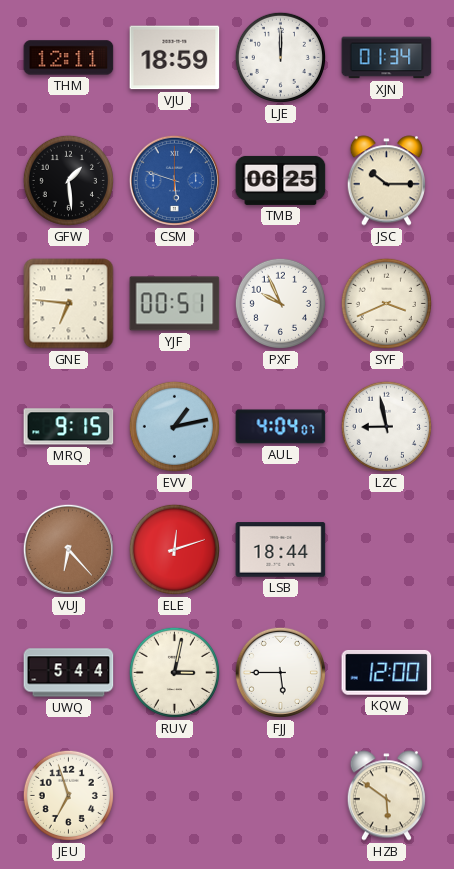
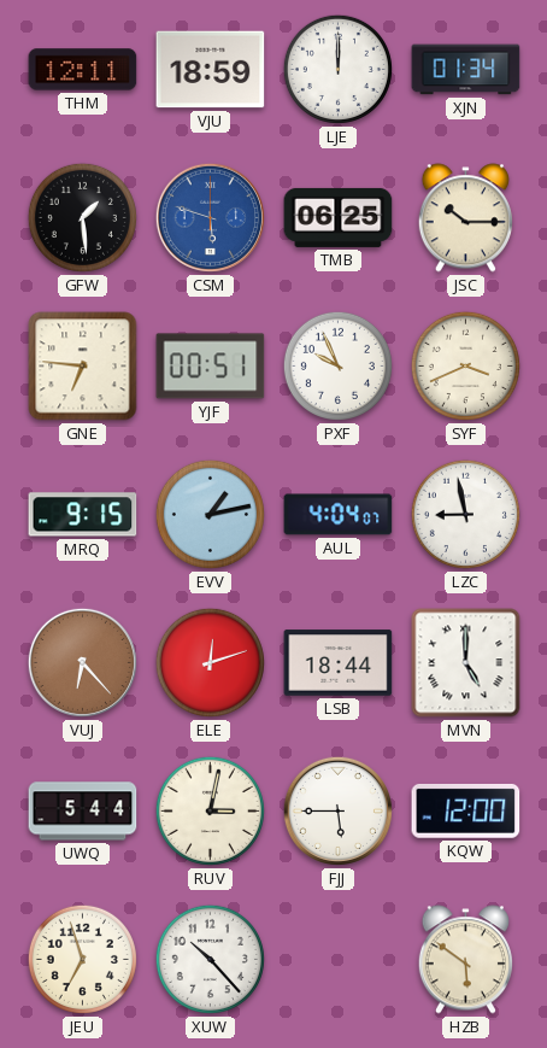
MVN: none -> 5:00
XUW: none -> 10:23
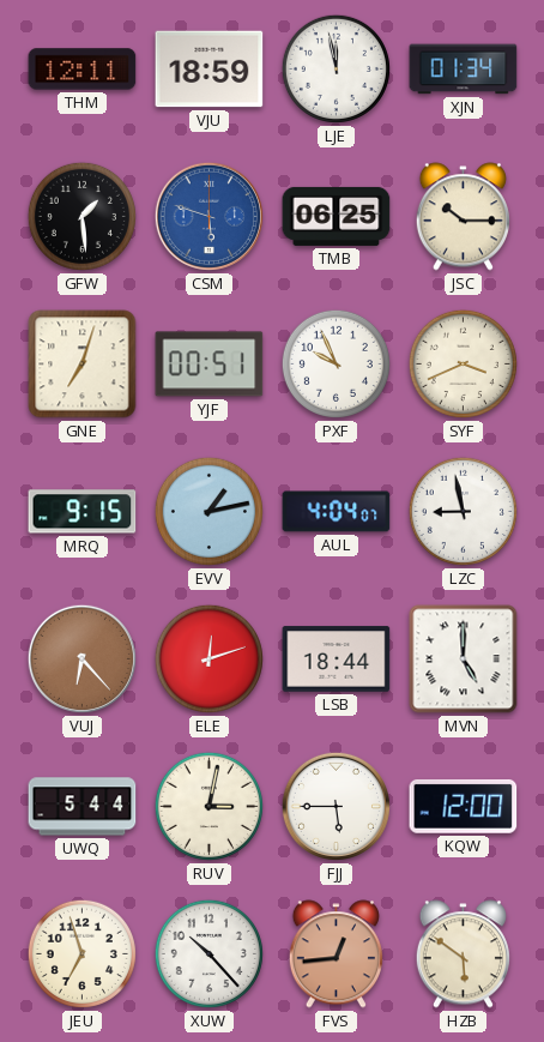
LJE: 12:00 -> 11:58
GNE: 6:46 -> 7:03
FVS: none -> 12:44
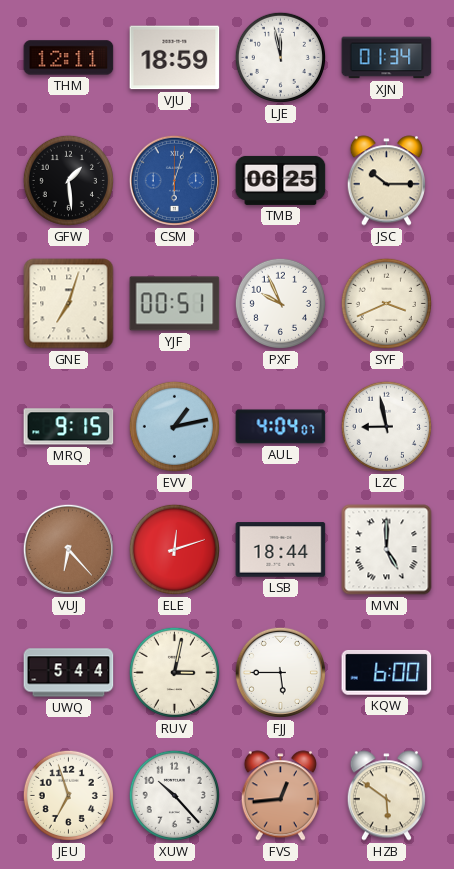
CSM: 5:48 -> 6:03
KQW: 12:00 -> 6:00
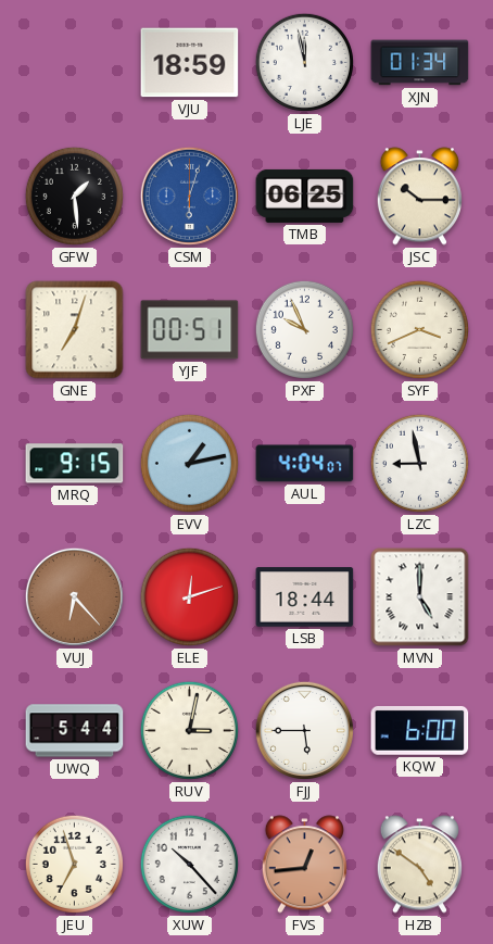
THM: 12:11 -> none
HZB: 5:51 -> 4:51
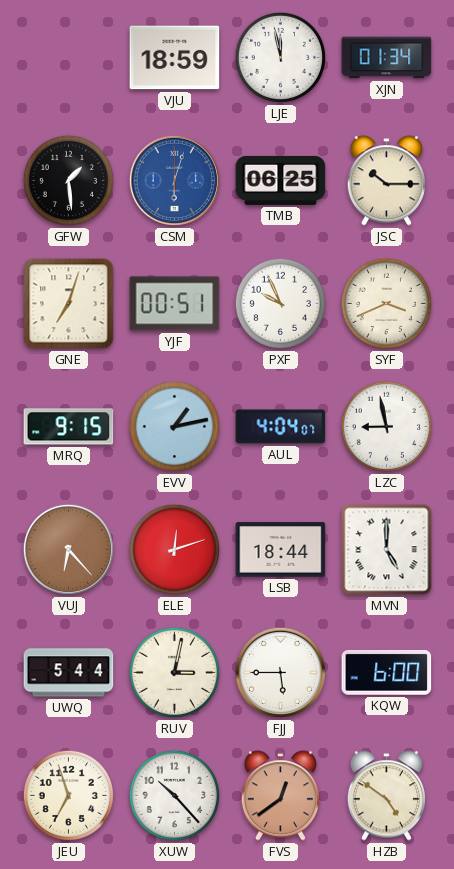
FVS: 12:44 -> 12:39
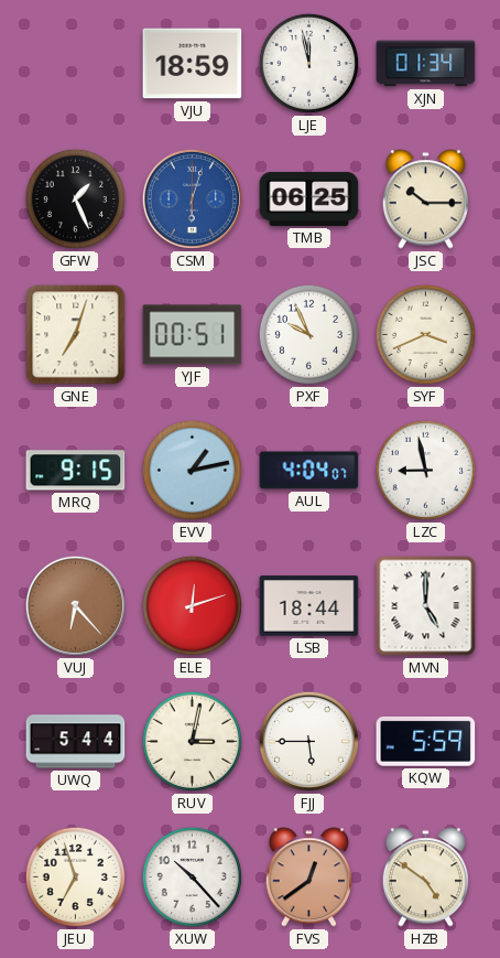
GFW: 1:29 -> 1:26
KQW: 6:00 -> 5:59
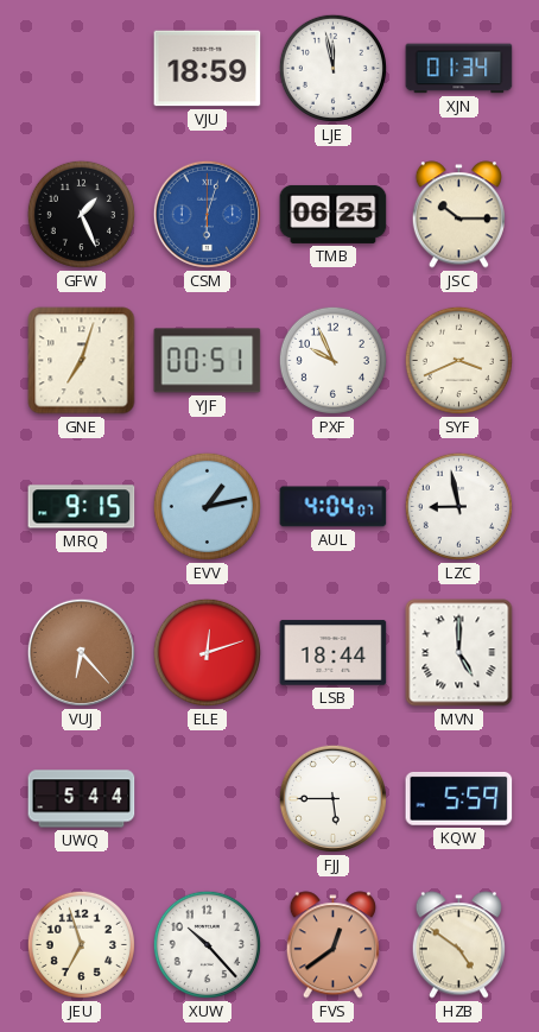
RUV: 3:02 -> none
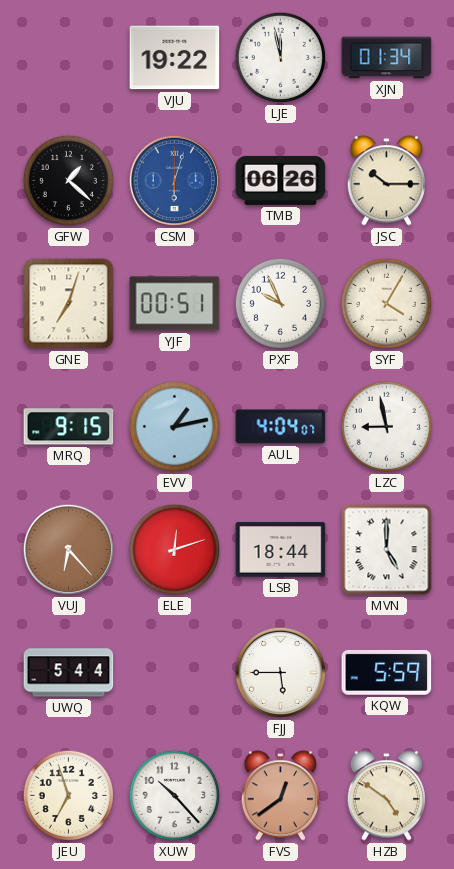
VJU: 18:59 -> 19:22
GFW: 1:26 -> 1:22
TMB: 06:25 -> 06:26
SYF: 3:41 -> 4:05
